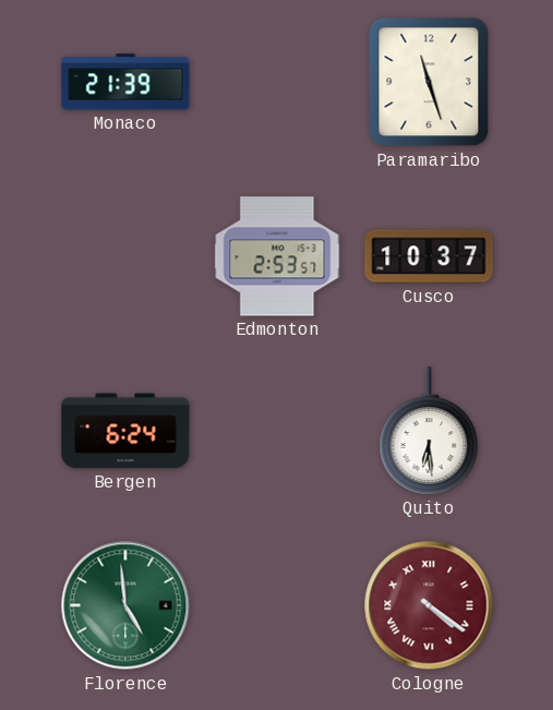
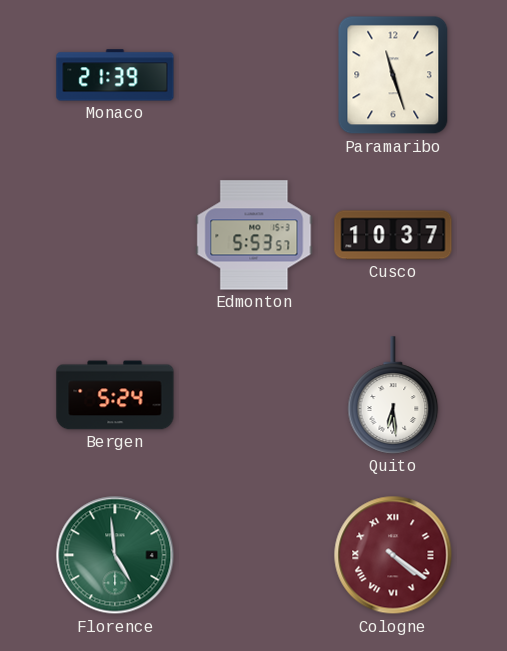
Edmonton: 2:53 -> 5:53
Bergen: 6:24 -> 5:24
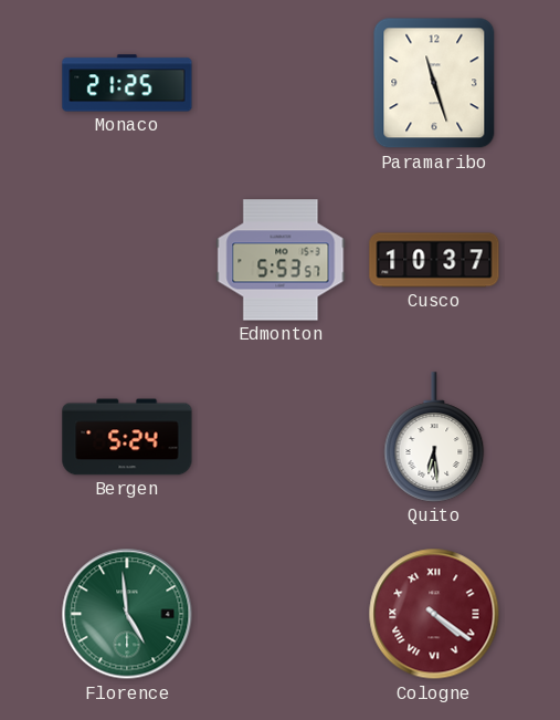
Monaco: 21:39 -> 21:25
